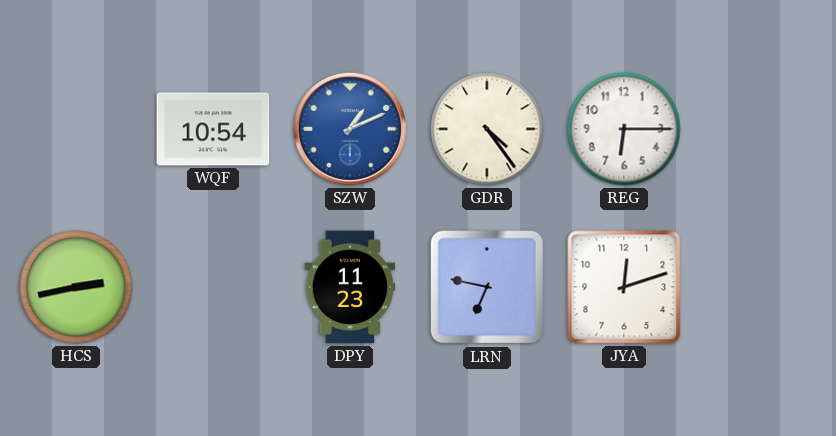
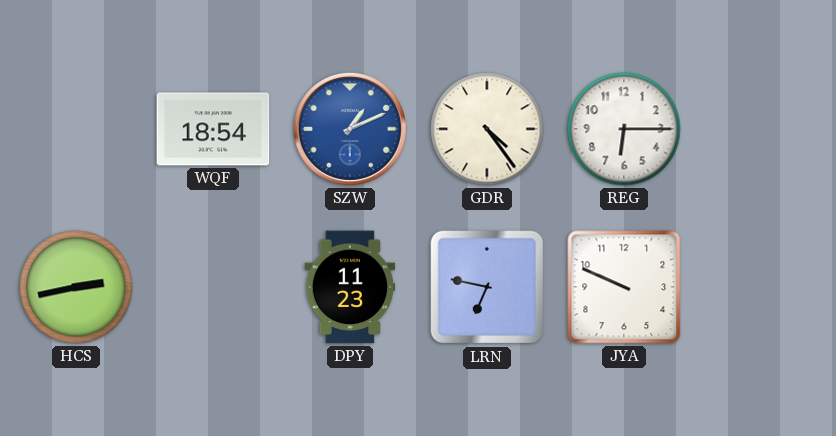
WQF: 10:54 -> 18:54
JYA: 12:12 -> 9:49
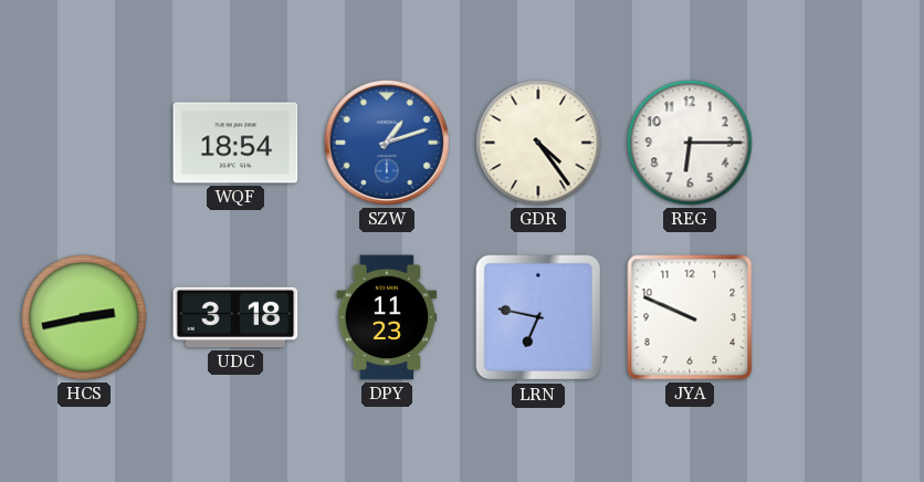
SZW: 1:11 -> 1:12
UDC: none -> 3:18
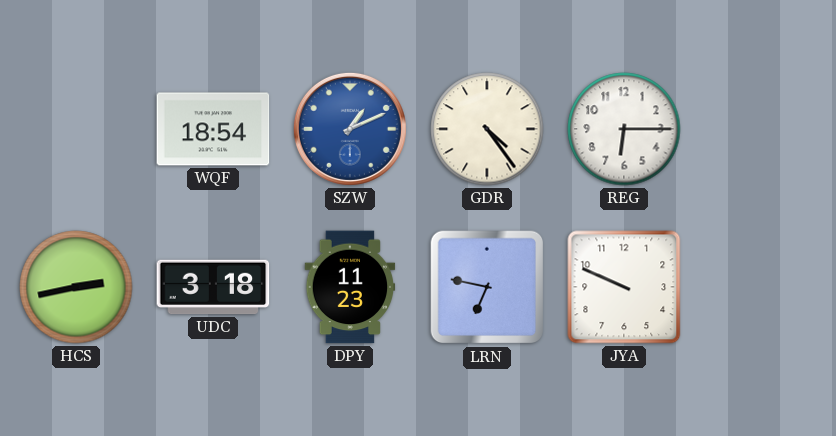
SZW: 1:12 -> 1:11
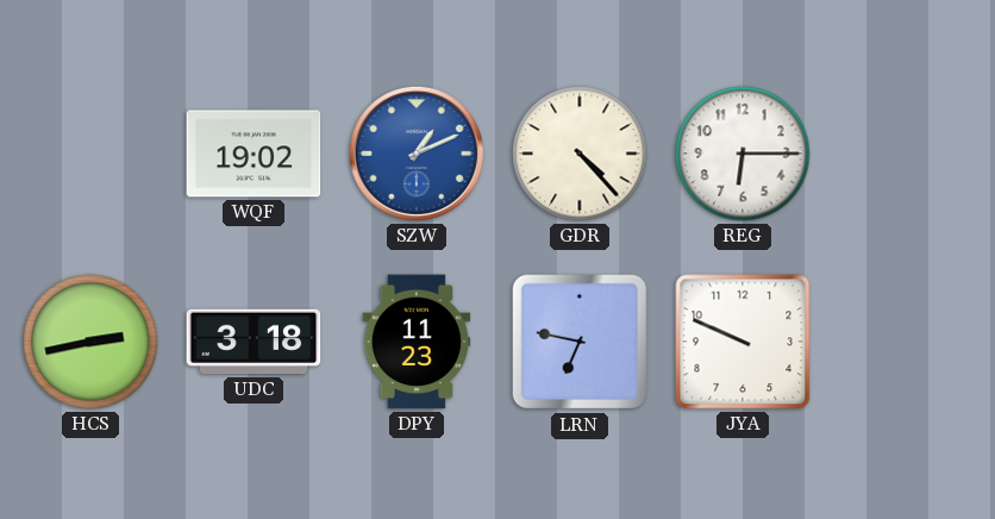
WQF: 18:54 -> 19:02
GDR: 4:24 -> 4:23
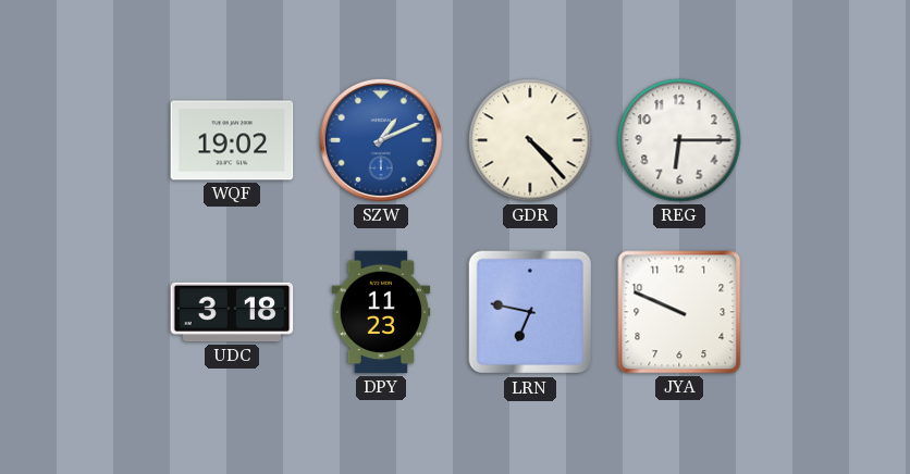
HCS: 2:43 -> none
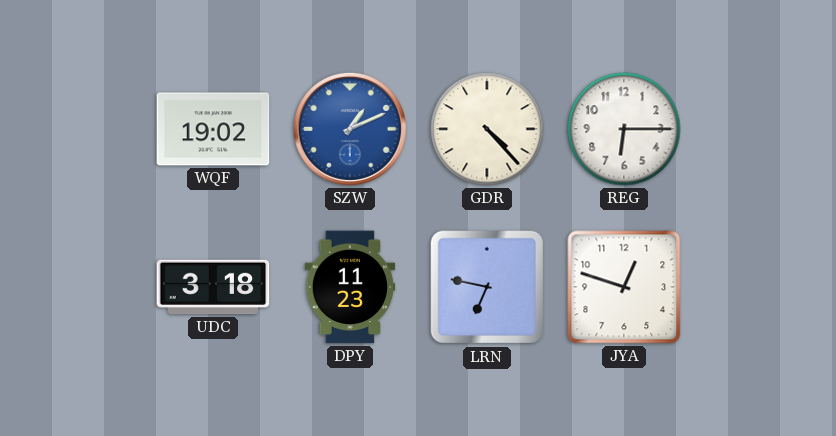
JYA: 9:49 -> 12:48
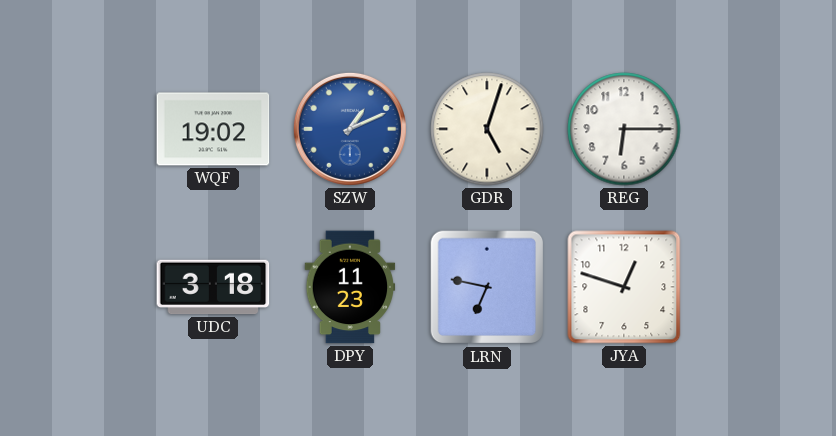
GDR: 4:23 -> 5:03
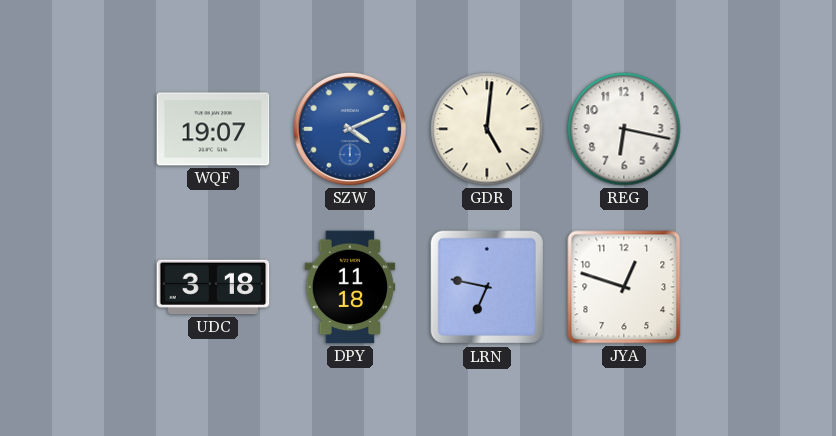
WQF: 19:02 -> 19:07
SZW: 1:11 -> 4:11
GDR: 5:03 -> 5:01
REG: 6:15 -> 6:17
DPY: 11:23 -> 11:18
